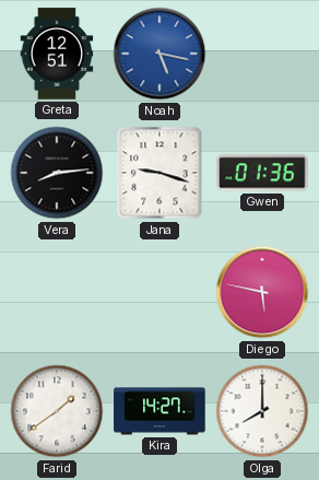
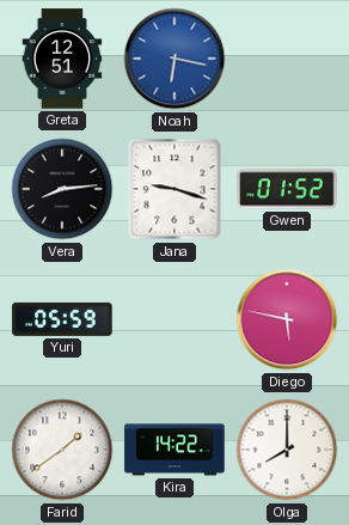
Noah: 5:17 -> 6:17
Gwen: 01:36 -> 01:52
Yuri: none -> 05:59
Kira: 14:27 -> 14:22
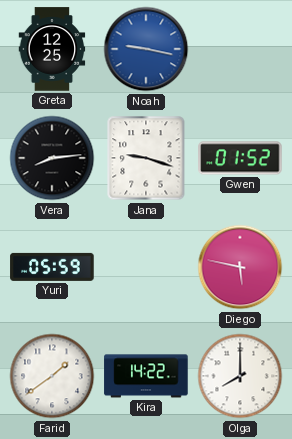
Greta: 12:51 -> 12:25
Noah: 6:17 -> 9:17
